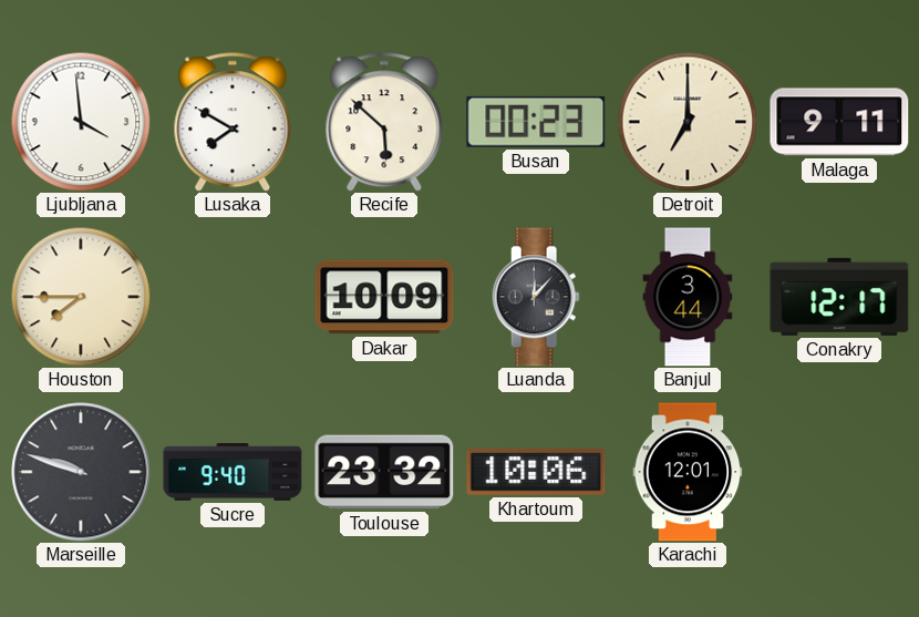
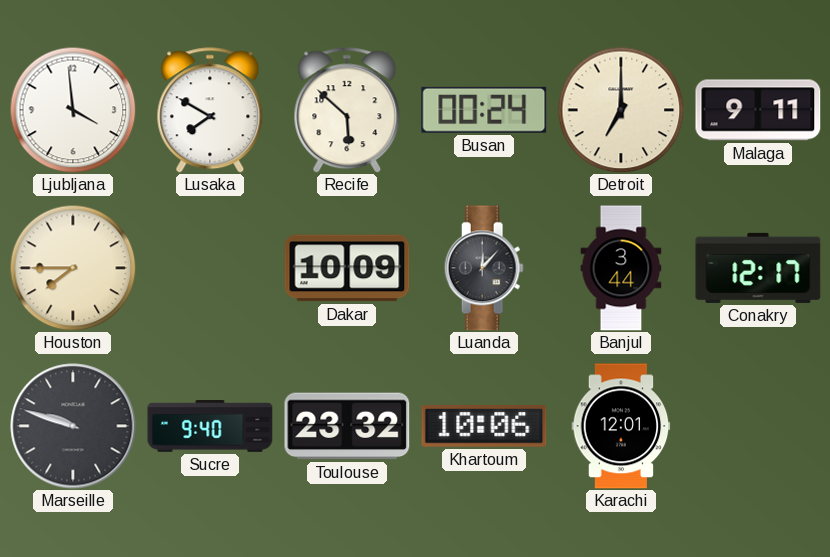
Busan: 00:23 -> 00:24
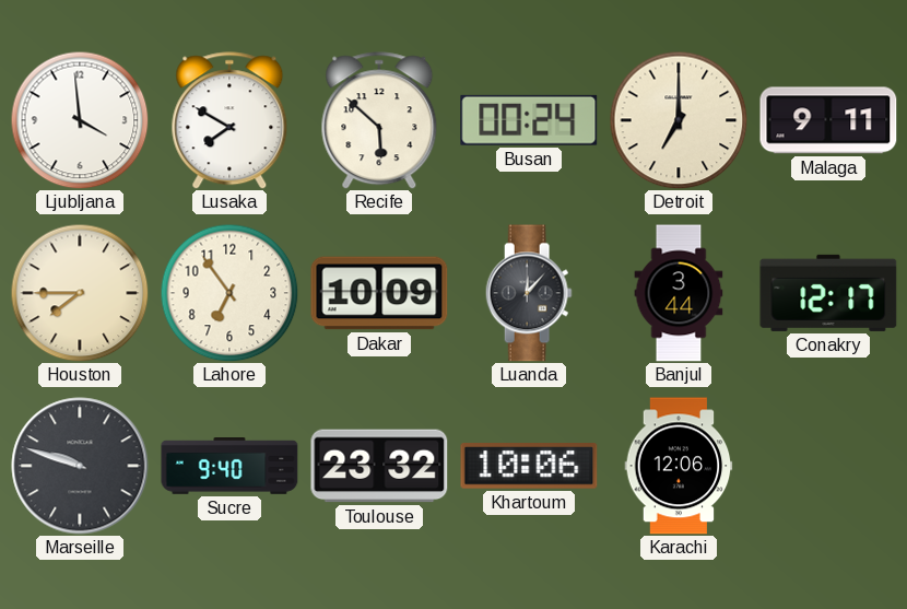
Lahore: none -> 6:54
Karachi: 12:01 -> 12:06
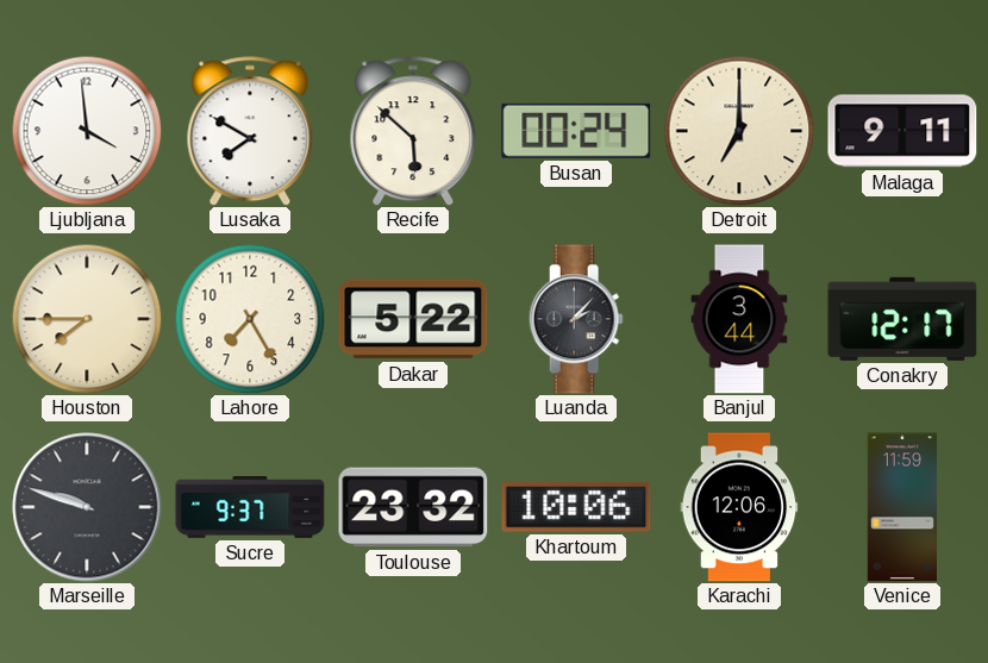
Lahore: 6:54 -> 7:25
Dakar: 10:09 -> 5:22
Luanda: 12:07 -> 2:07
Sucre: 9:40 -> 9:37
Venice: none -> 11:59
